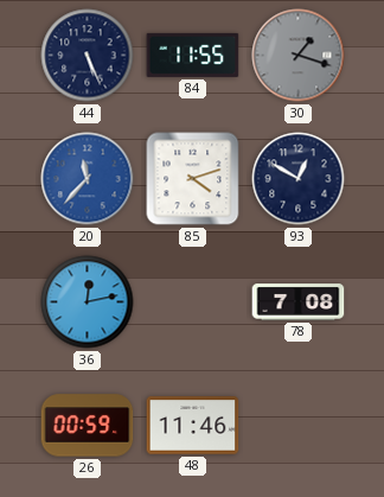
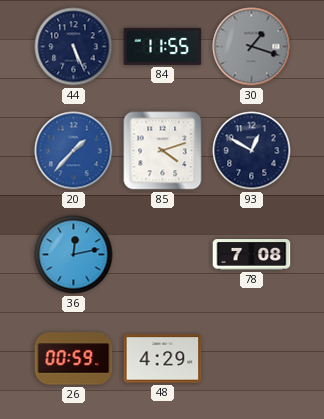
20: 11:37 -> 1:37
48: 11:46 -> 4:29
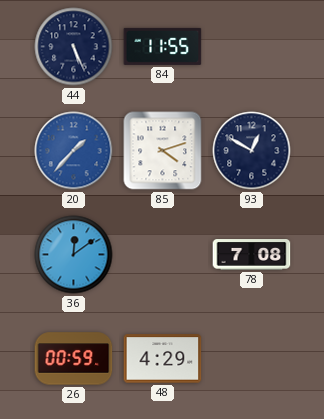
30: 1:18 -> none
36: 12:13 -> 12:09
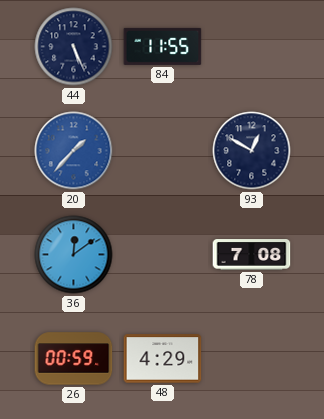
85: 4:12 -> none
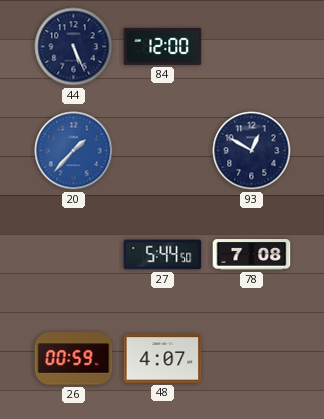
84: 11:55 -> 12:00
36: 12:09 -> none
27: none -> 5:44
48: 4:29 -> 4:07
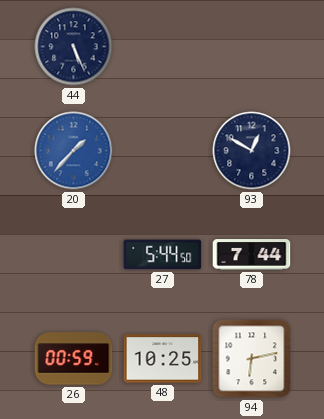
84: 12:00 -> none
78: 7:08 -> 7:44
48: 4:07 -> 10:25
94: none -> 6:13
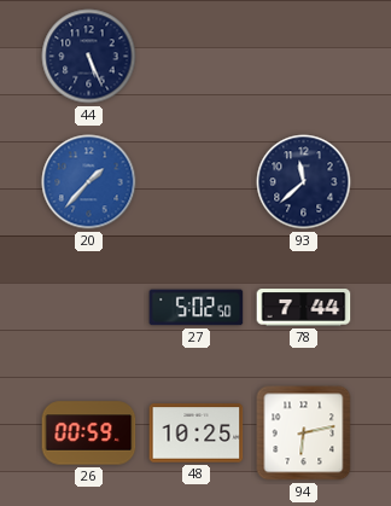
93: 12:50 -> 11:38
27: 5:44 -> 5:02
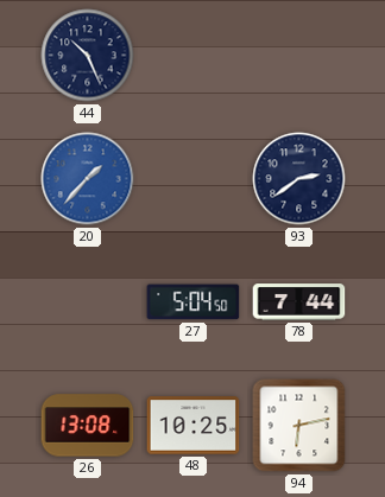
44: 5:26 -> 10:26
93: 11:38 -> 2:39
27: 5:02 -> 5:04
26: 00:59 -> 13:08
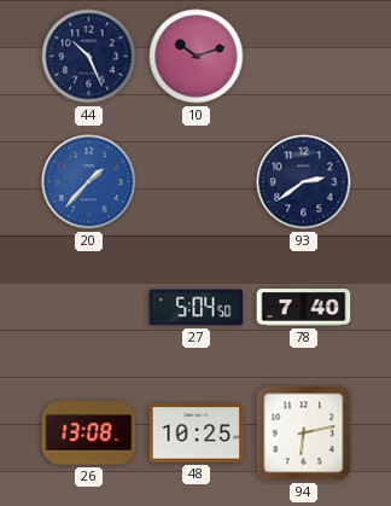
10: none -> 10:12
78: 7:44 -> 7:40
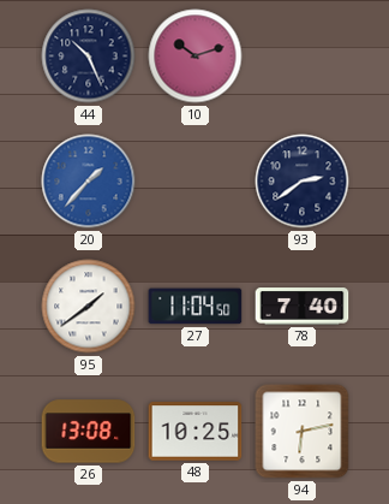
95: none -> 1:39
27: 5:04 -> 11:04
